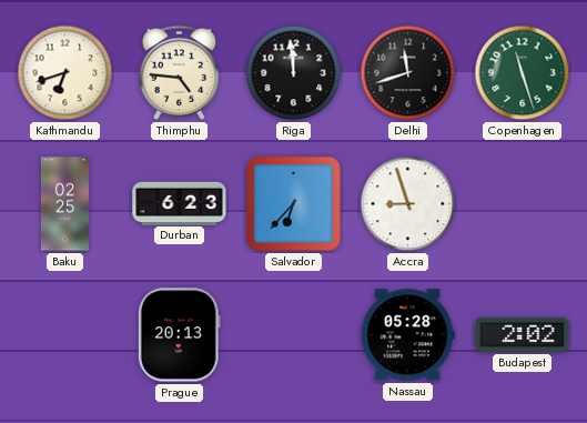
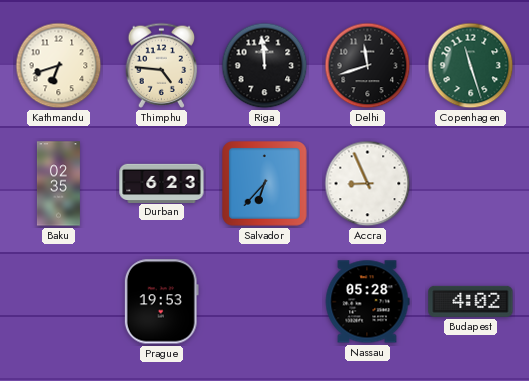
Baku: 02:25 -> 02:35
Accra: 8:57 -> 8:56
Prague: 20:13 -> 19:53
Budapest: 2:02 -> 4:02
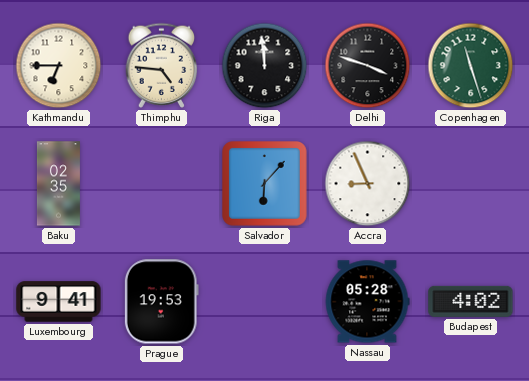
Kathmandu: 6:42 -> 6:45
Delhi: 11:42 -> 3:48
Durban: 6:23 -> none
Salvador: 6:37 -> 6:07
Luxembourg: none -> 9:41
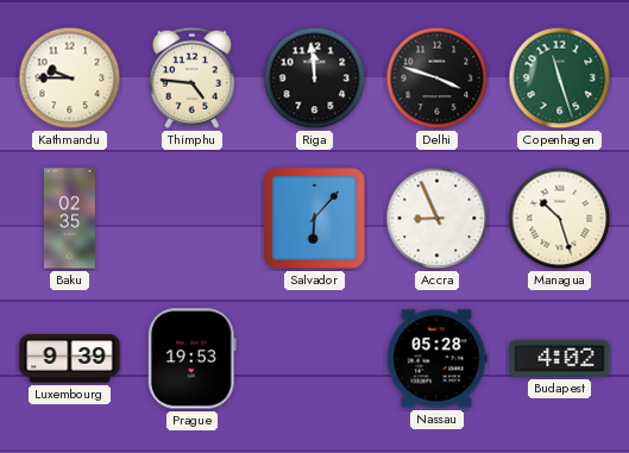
Kathmandu: 6:45 -> 9:45
Managua: none -> 10:27
Luxembourg: 9:41 -> 9:39
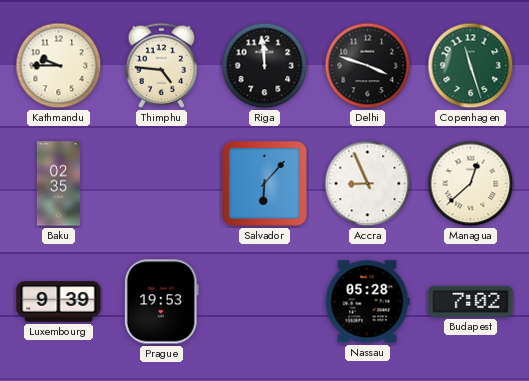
Managua: 10:27 -> 12:38
Budapest: 4:02 -> 7:02
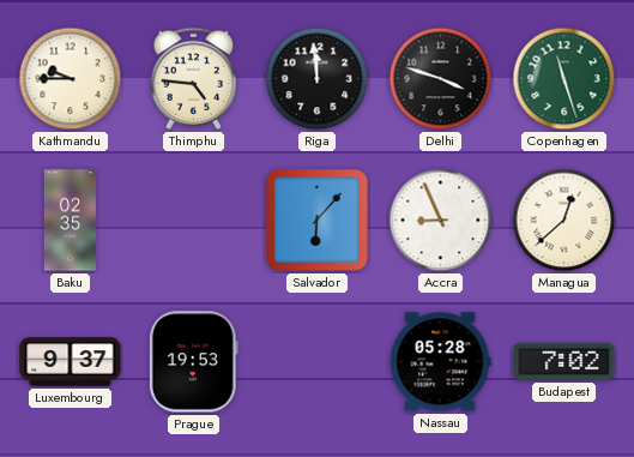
Luxembourg: 9:39 -> 9:37
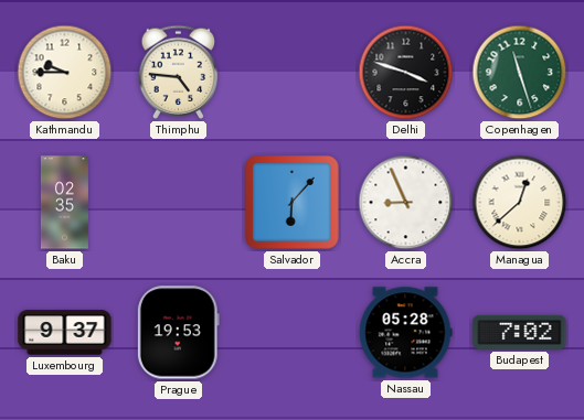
Riga: 11:59 -> none
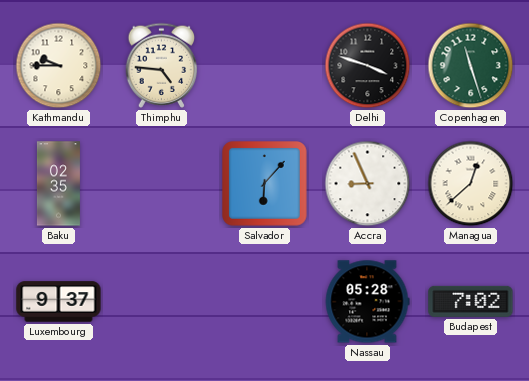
Prague: 19:53 -> none
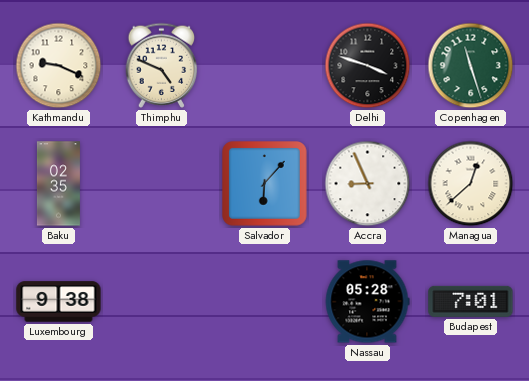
Kathmandu: 9:45 -> 9:19
Thimphu: 4:46 -> 4:49
Luxembourg: 9:37 -> 9:38
Budapest: 7:02 -> 7:01
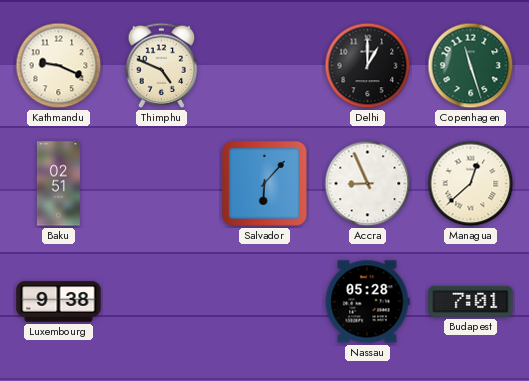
Delhi: 3:48 -> 1:00
Baku: 02:35 -> 02:51
